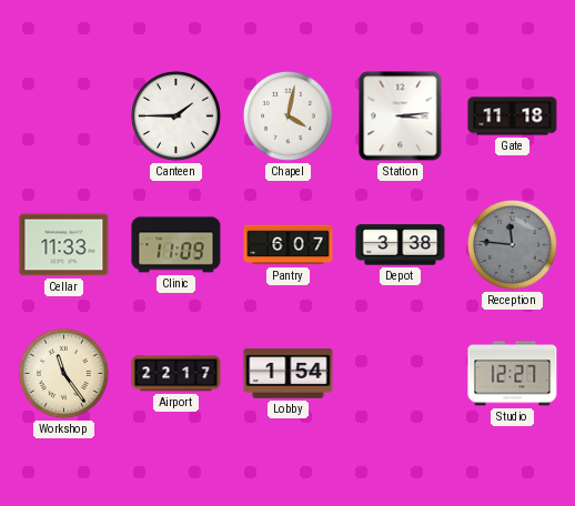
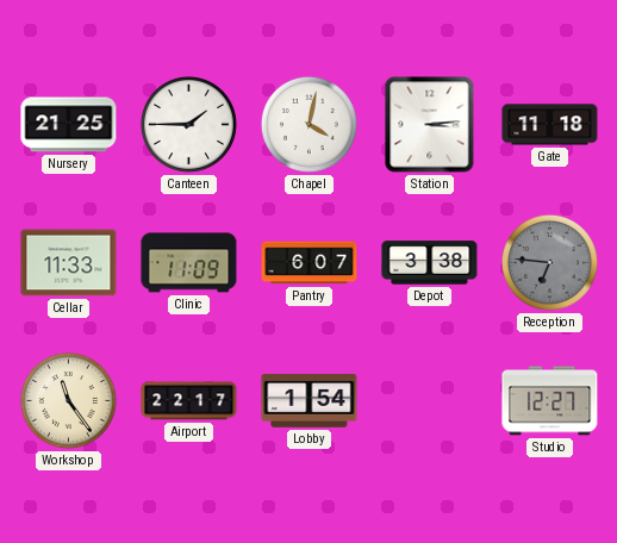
Nursery: none -> 21:25
Reception: 11:46 -> 6:46
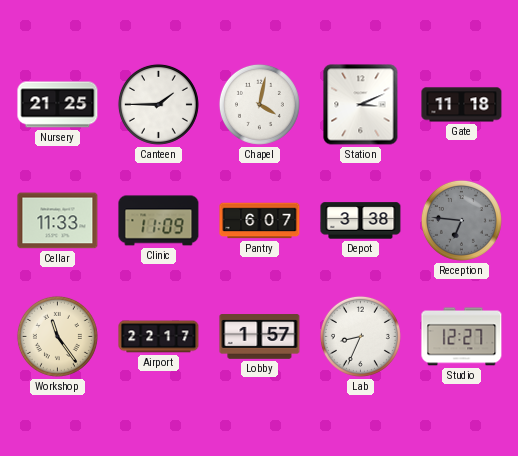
Station: 3:14 -> 3:11
Lobby: 1:54 -> 1:57
Lab: none -> 8:34
